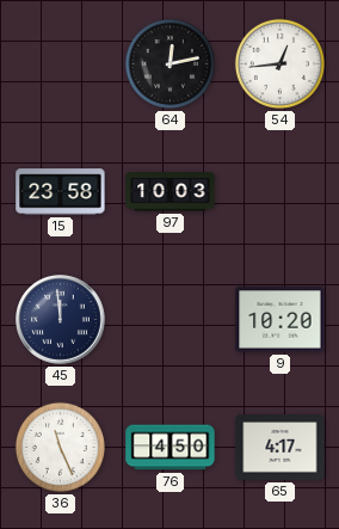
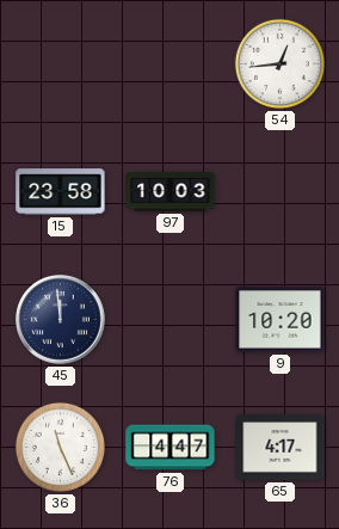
64: 12:13 -> none
76: 4:50 -> 4:47
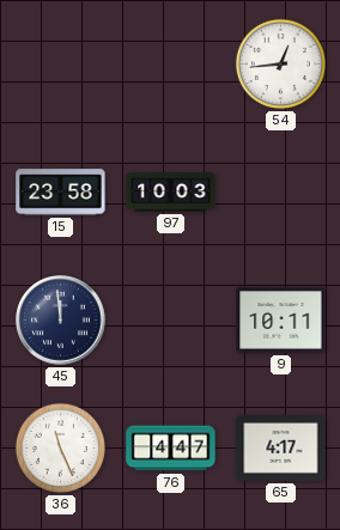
9: 10:20 -> 10:11
